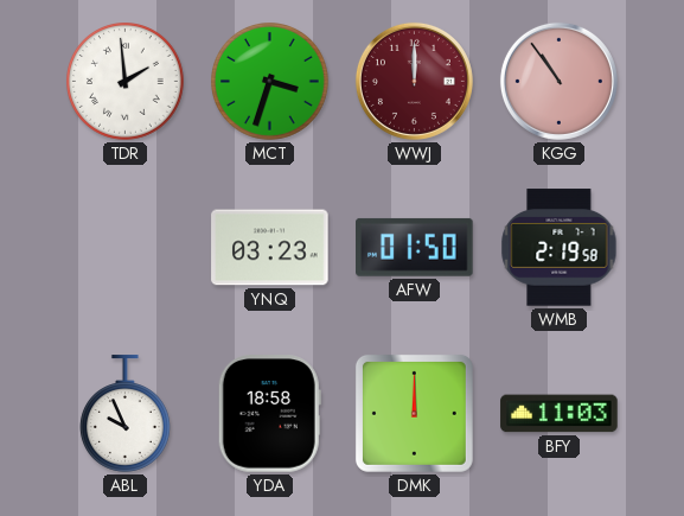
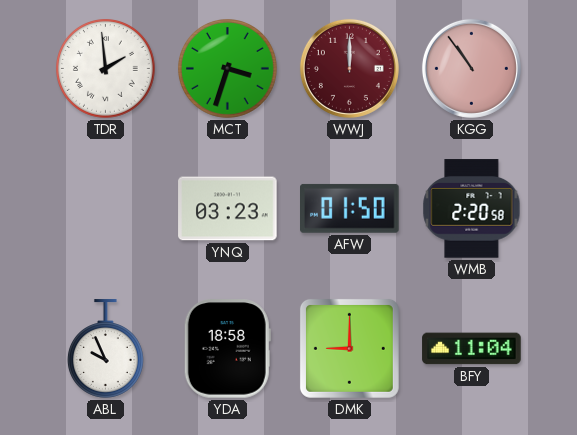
WMB: 2:19 -> 2:20
DMK: 12:00 -> 9:00
BFY: 11:03 -> 11:04
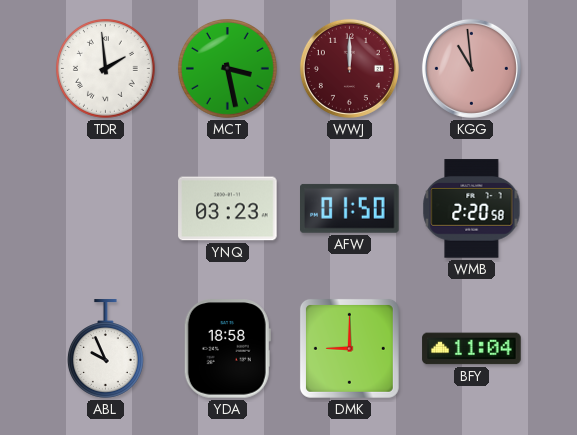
MCT: 3:33 -> 3:28
KGG: 10:54 -> 10:59
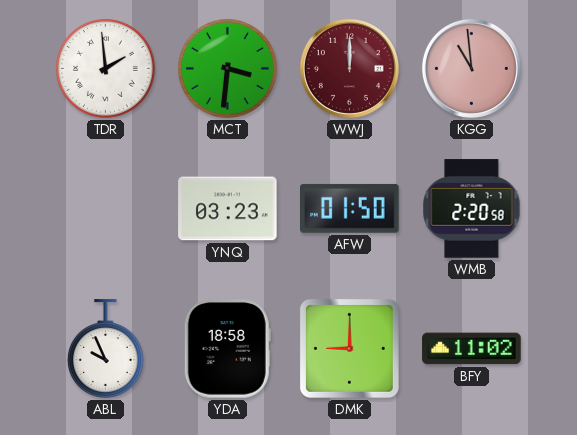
MCT: 3:28 -> 3:31
BFY: 11:04 -> 11:02
